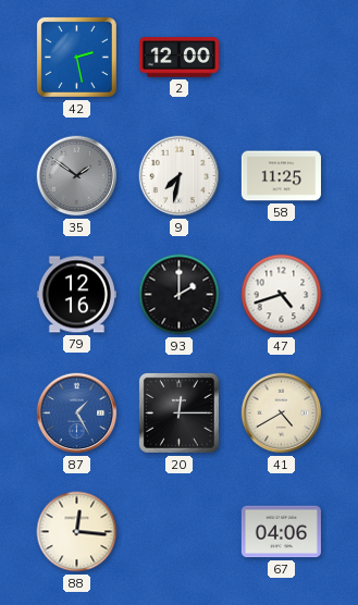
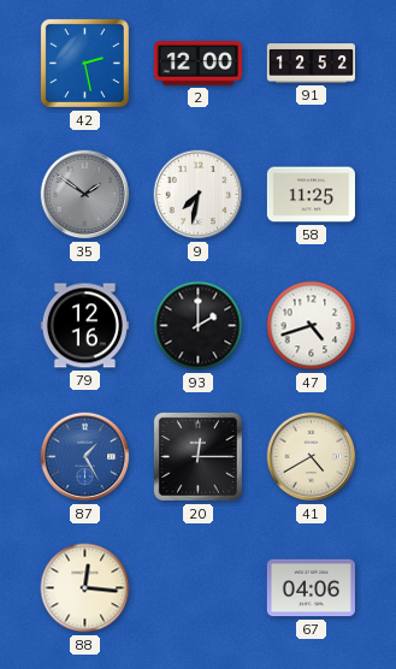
91: none -> 12:52
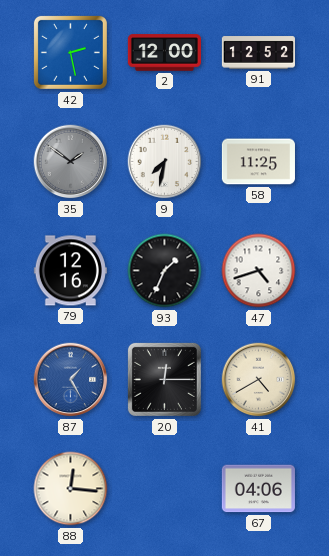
93: 2:00 -> 1:34
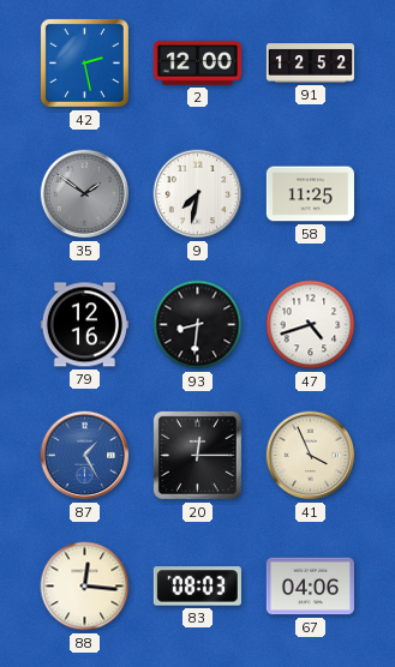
93: 1:34 -> 8:31
41: 4:40 -> 3:56
83: none -> 08:03
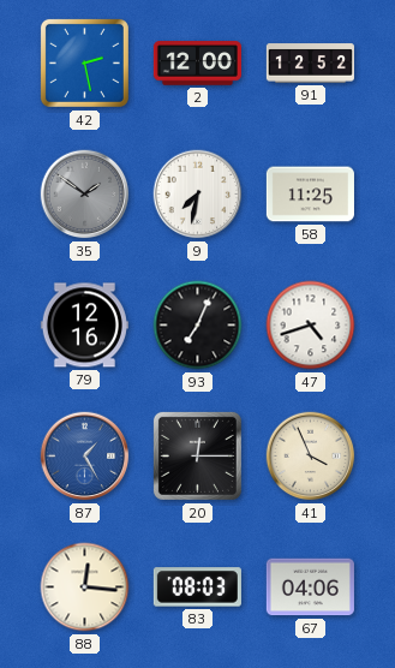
93: 8:31 -> 7:04
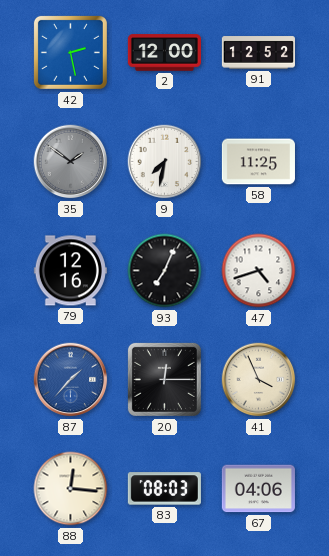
87: 1:25 -> 1:37
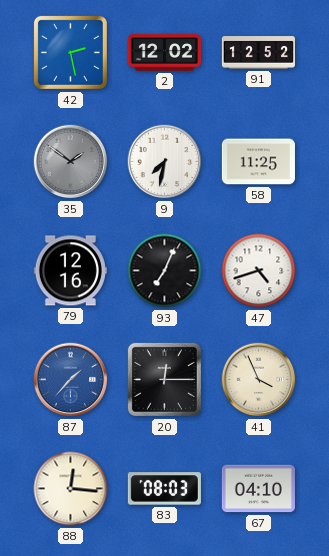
2: 12:00 -> 12:02
67: 04:06 -> 04:10
